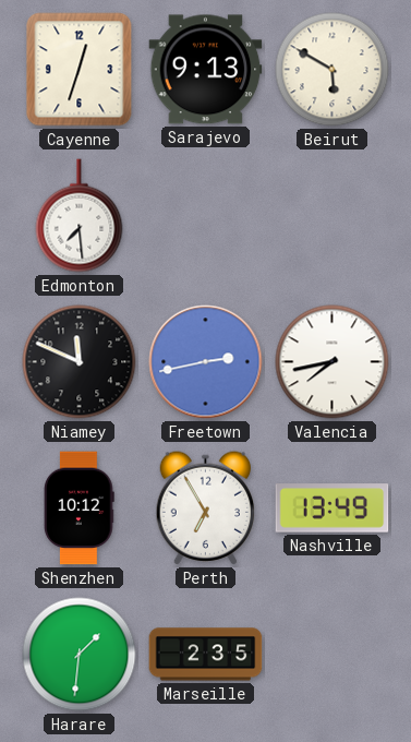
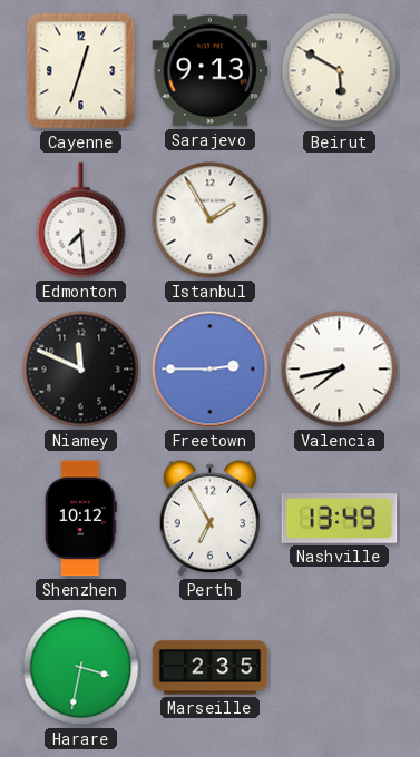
Istanbul: none -> 1:55
Freetown: 2:43 -> 2:45
Harare: 1:31 -> 3:32
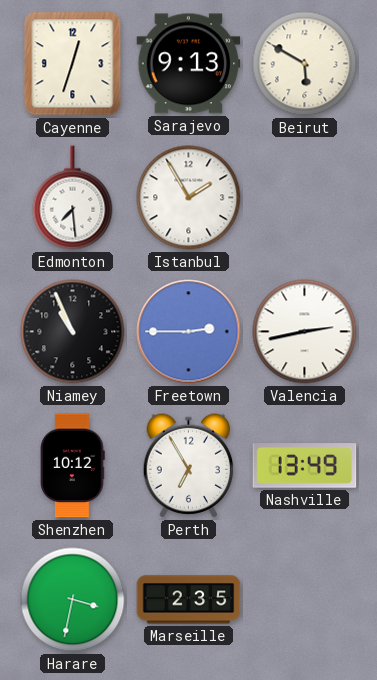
Niamey: 11:49 -> 10:56
Valencia: 7:43 -> 2:43
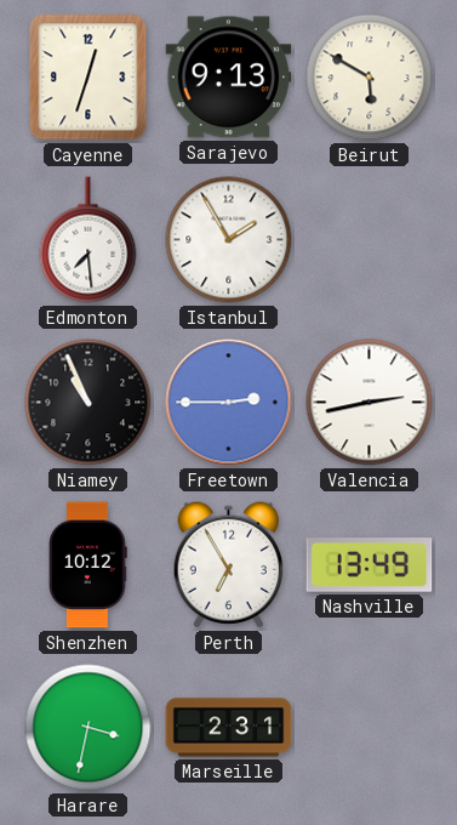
Marseille: 2:35 -> 2:31
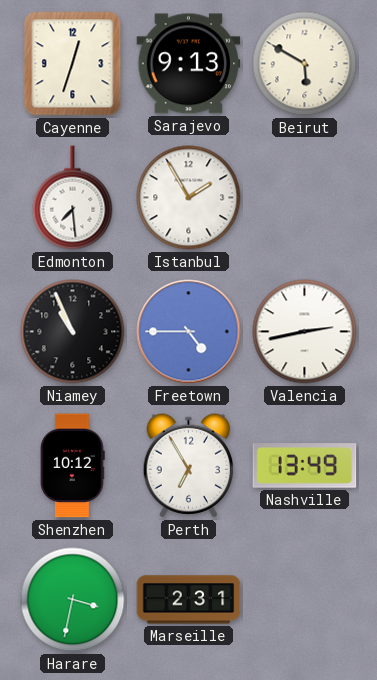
Freetown: 2:45 -> 4:45
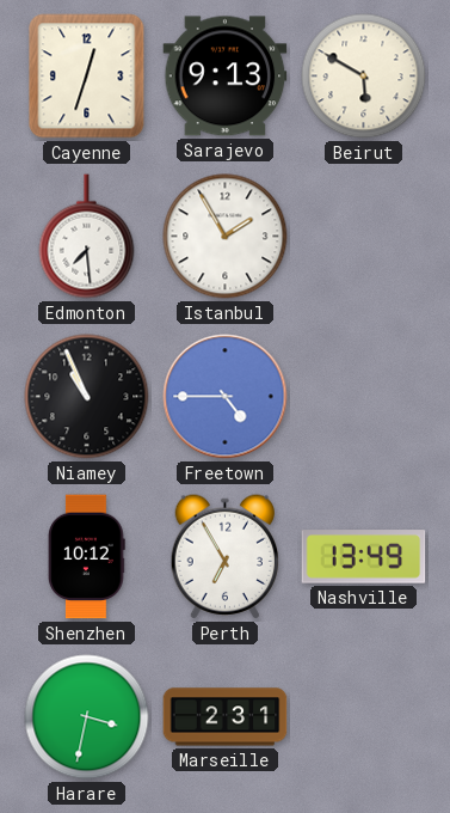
Valencia: 2:43 -> none
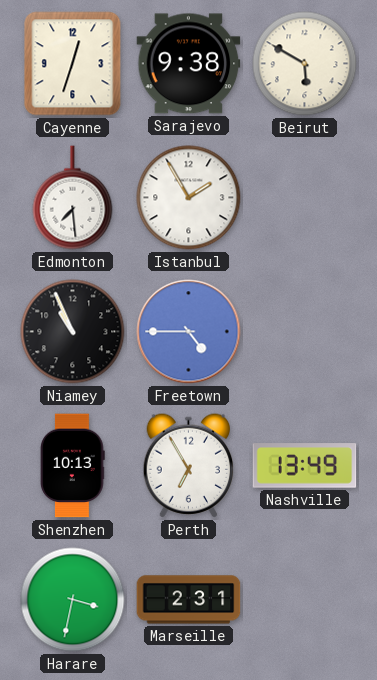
Sarajevo: 9:13 -> 9:38
Shenzhen: 10:12 -> 10:13
